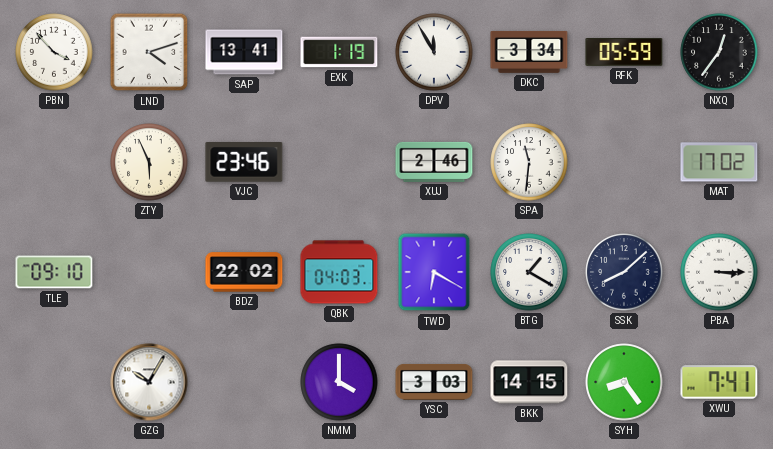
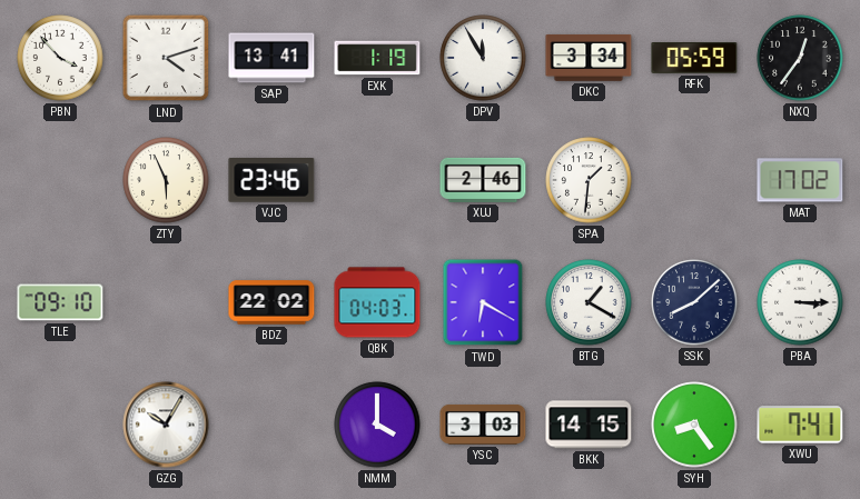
SPA: 11:31 -> 1:31
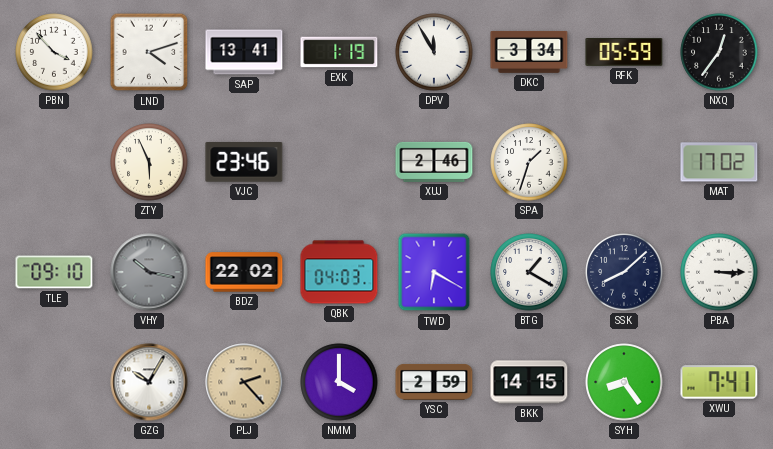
SPA: 1:31 -> 1:33
VHY: none -> 10:17
PLJ: none -> 2:23
YSC: 3:03 -> 2:59
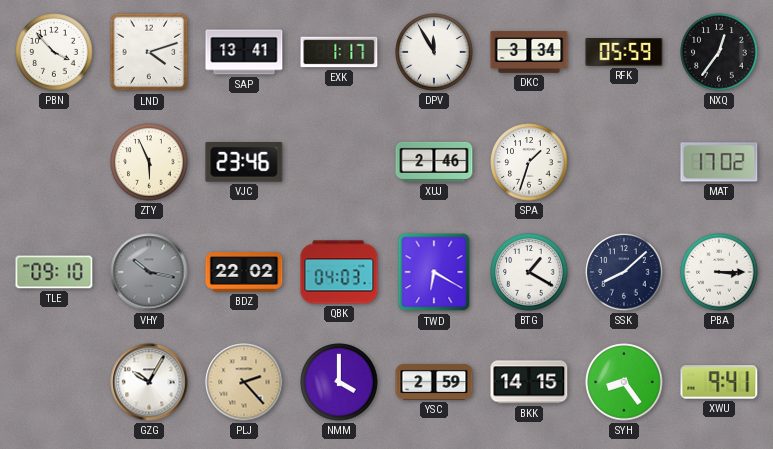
EXK: 1:19 -> 1:17
XWU: 7:41 -> 9:41
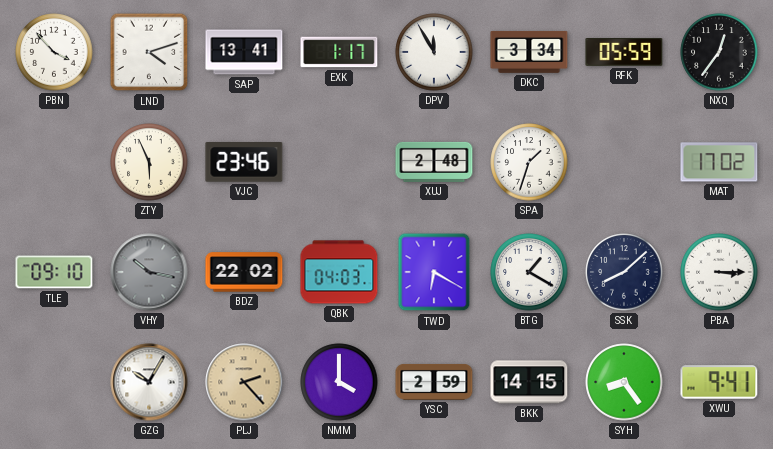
XUJ: 2:46 -> 2:48
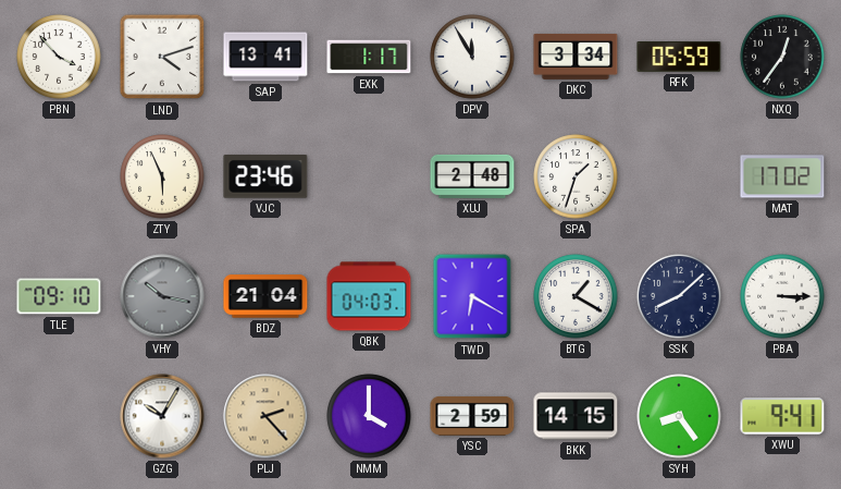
BDZ: 22:02 -> 21:04
